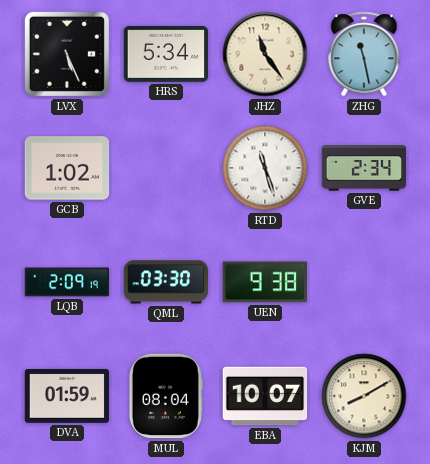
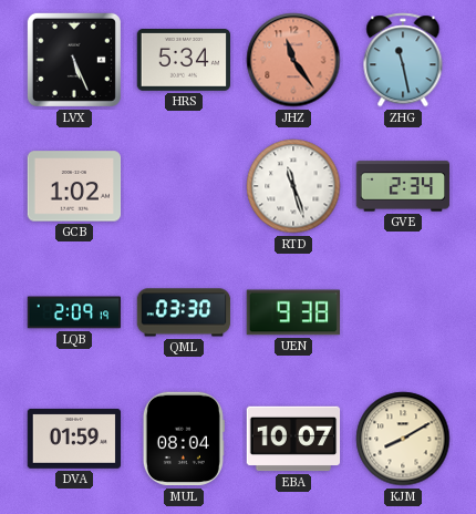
JHZ dial: cream -> salmon
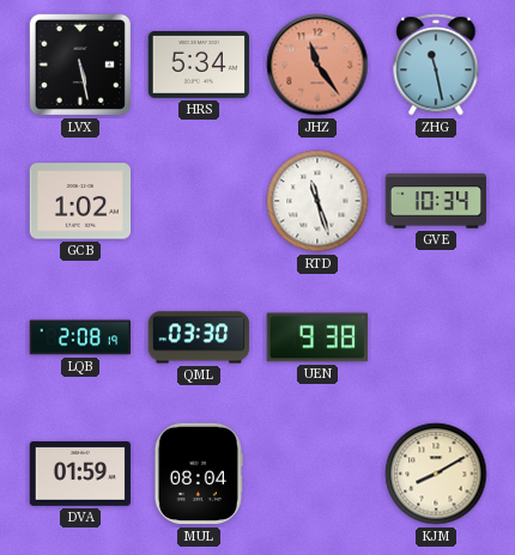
LVX: 5:26 -> 5:28
GVE: 2:34 -> 10:34
LQB: 2:09 -> 2:08
EBA: 10:07 -> none
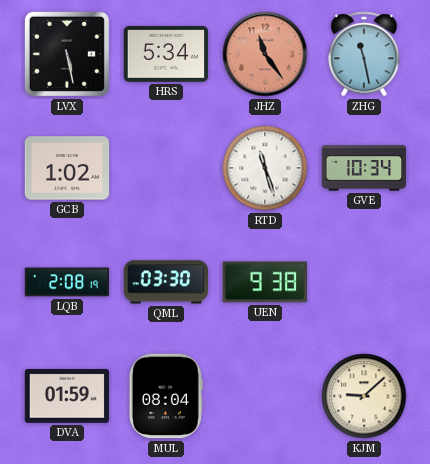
KJM: 8:10 -> 9:08
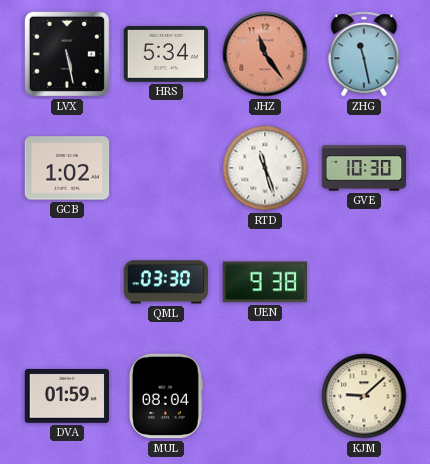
GVE: 10:34 -> 10:30
LQB: 2:08 -> none
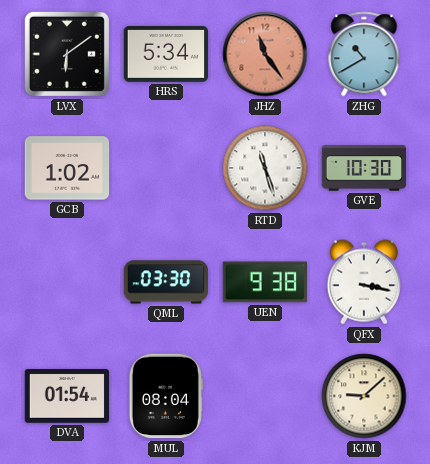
LVX: 5:28 -> 6:09
ZHG: 11:28 -> 10:40
QFX: none -> 3:17
DVA: 01:59 -> 01:54
